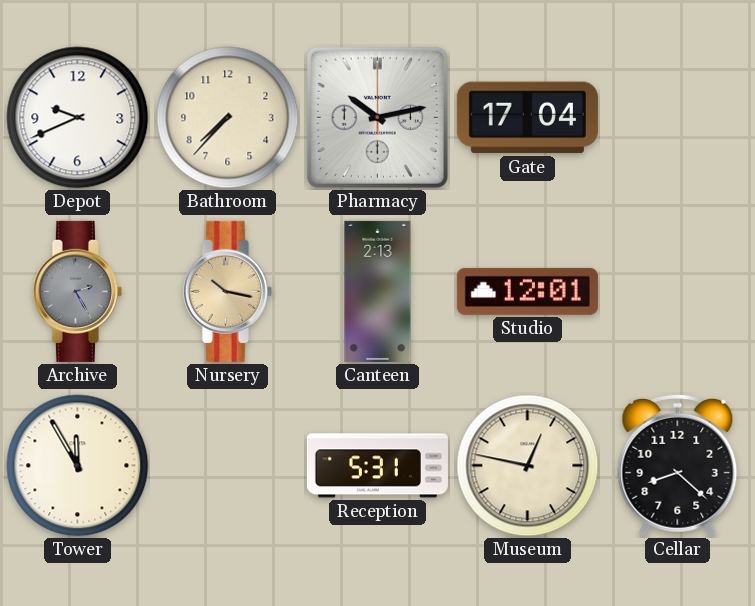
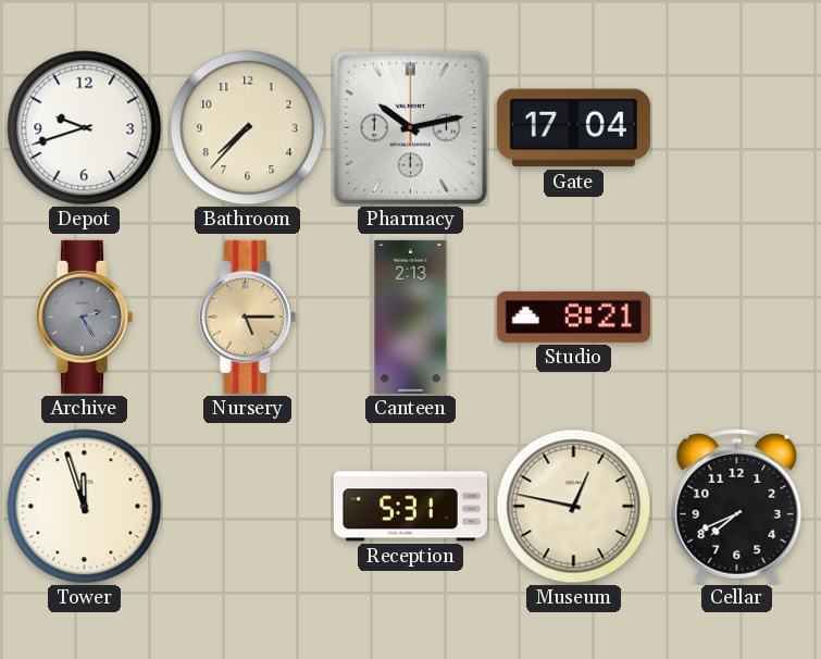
Depot: 9:41 -> 9:42
Nursery: 10:17 -> 5:15
Studio: 12:01 -> 8:21
Tower: 11:55 -> 11:57
Cellar: 8:22 -> 7:41
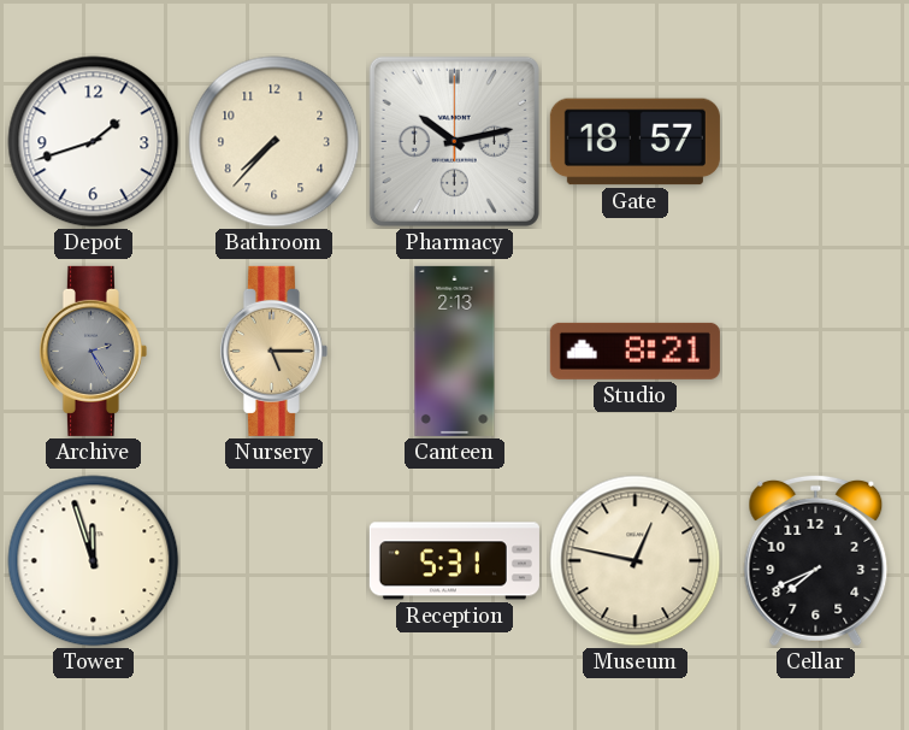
Depot: 9:42 -> 1:42
Gate: 17:04 -> 18:57
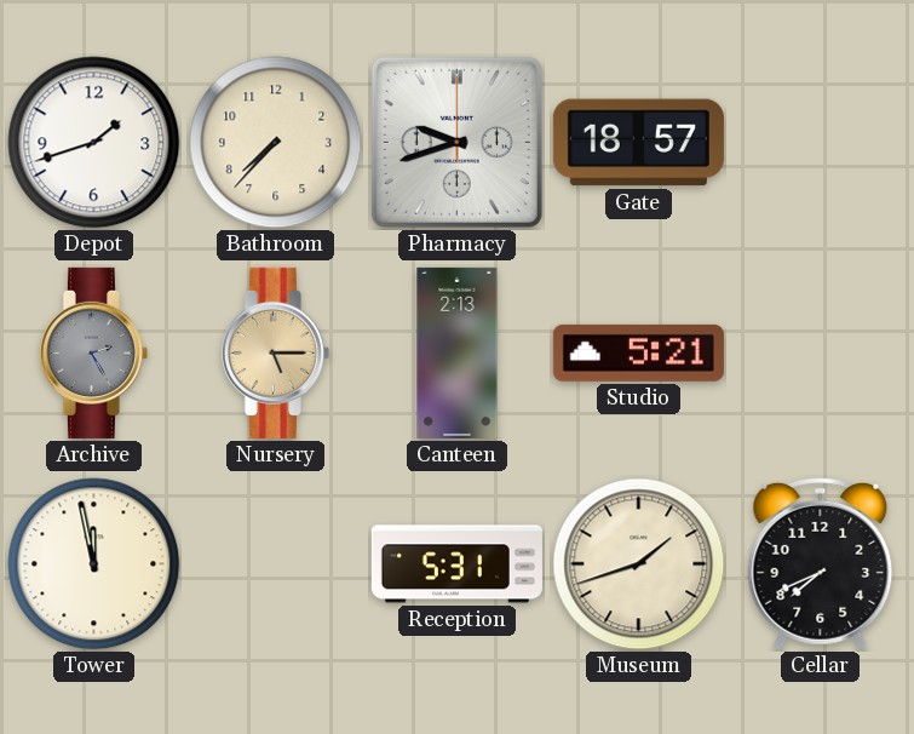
Pharmacy: 10:13 -> 9:42
Studio: 8:21 -> 5:21
Tower: 11:57 -> 11:58
Museum: 12:47 -> 1:42
